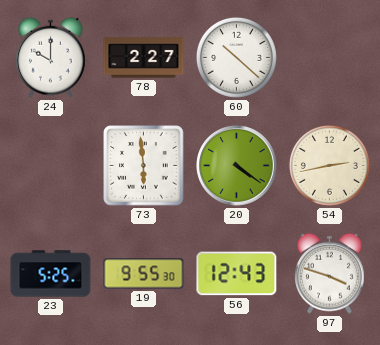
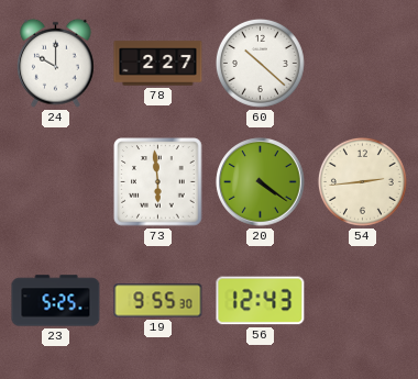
54: 2:43 -> 2:44
97: 3:48 -> none
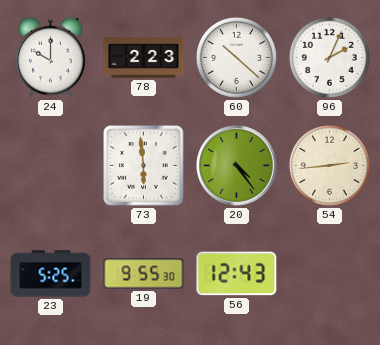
78: 2:27 -> 2:23
96: none -> 2:04
20: 4:21 -> 4:24
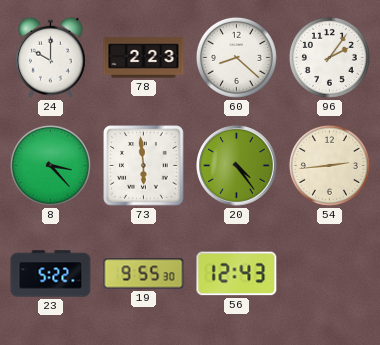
60: 10:22 -> 8:22
96: 2:04 -> 2:06
8: none -> 3:23
23: 5:25 -> 5:22
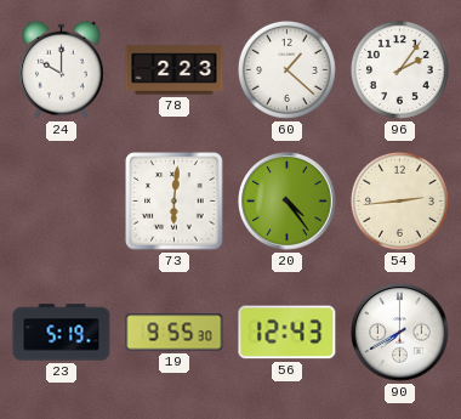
60: 8:22 -> 1:22
8: 3:23 -> none
73: 5:59 -> 6:01
23: 5:22 -> 5:19
90: none -> 7:40
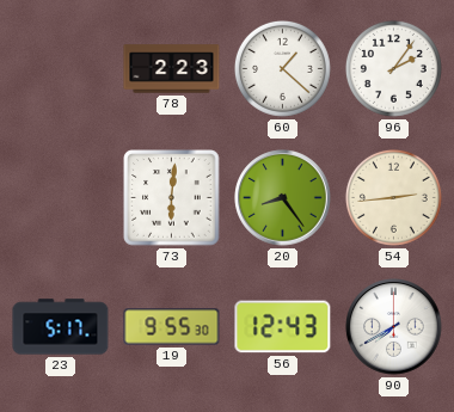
24: 10:00 -> none
20: 4:24 -> 8:24
23: 5:19 -> 5:17
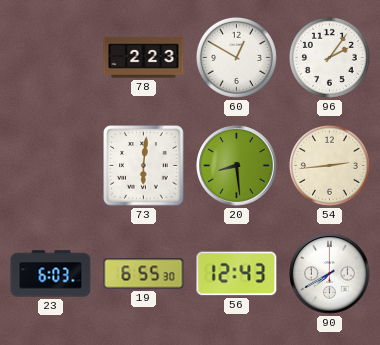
60: 1:22 -> 12:50
20: 8:24 -> 8:29
23: 5:17 -> 6:03
19: 9:55 -> 6:55
